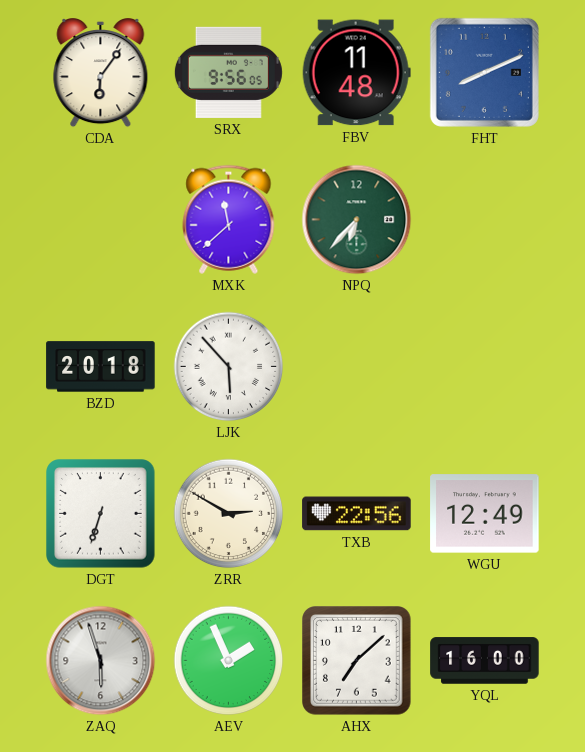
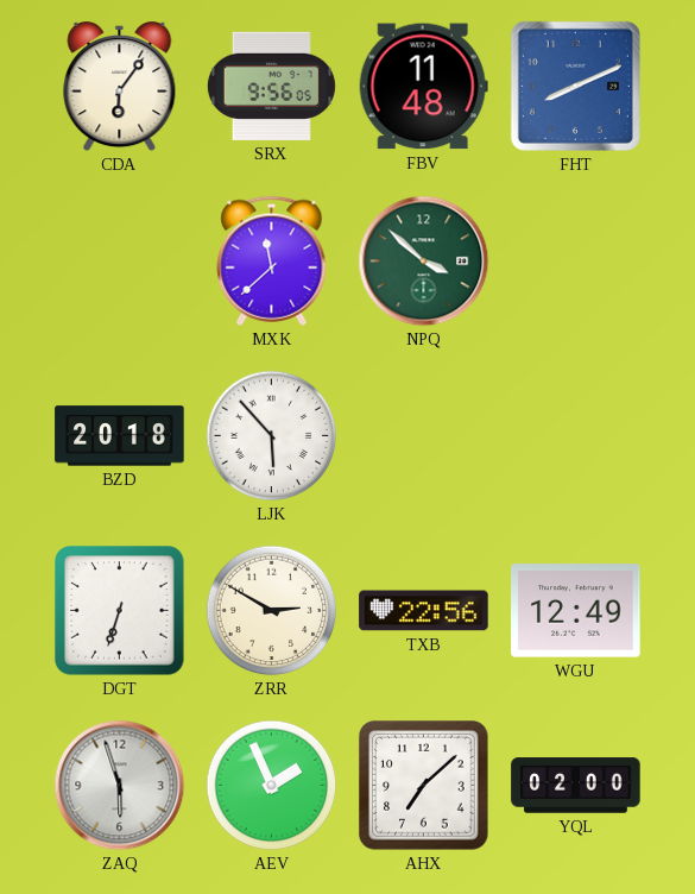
NPQ: 6:37 -> 3:52
YQL: 16:00 -> 02:00
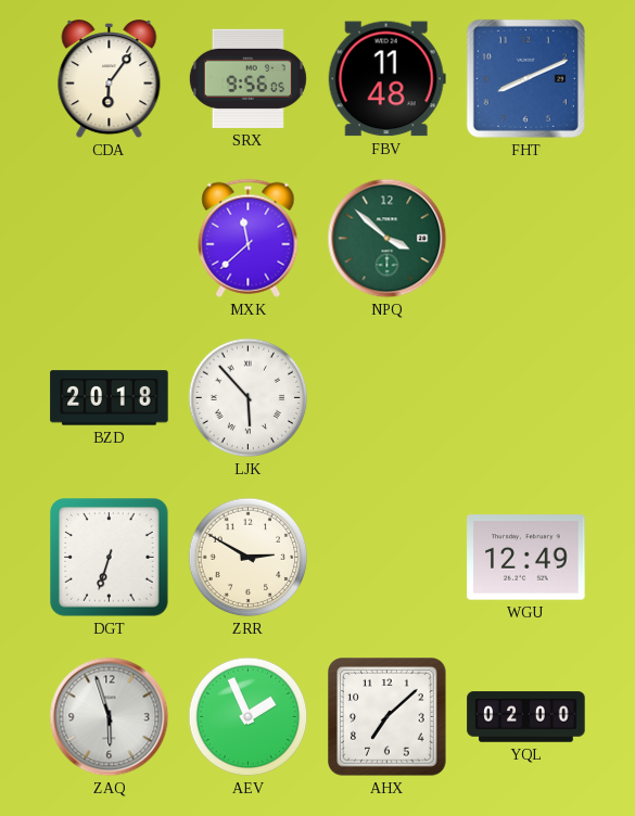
TXB: 22:56 -> none
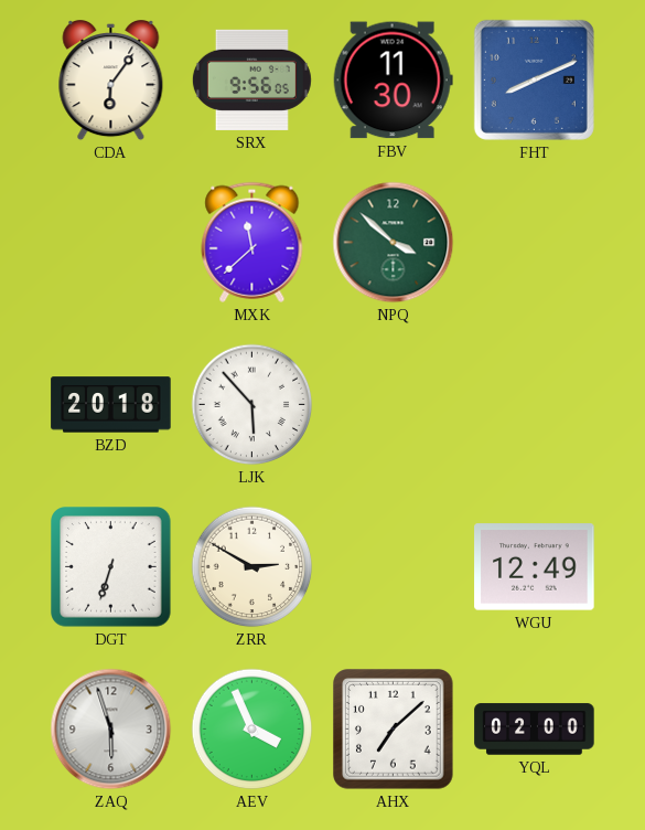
FBV: 11:48 -> 11:30
AEV: 1:56 -> 3:56
